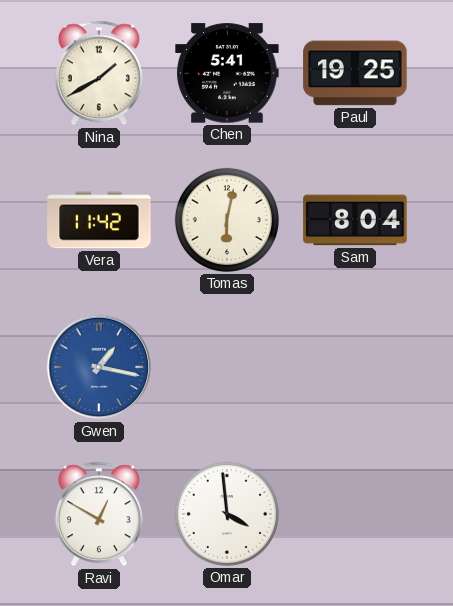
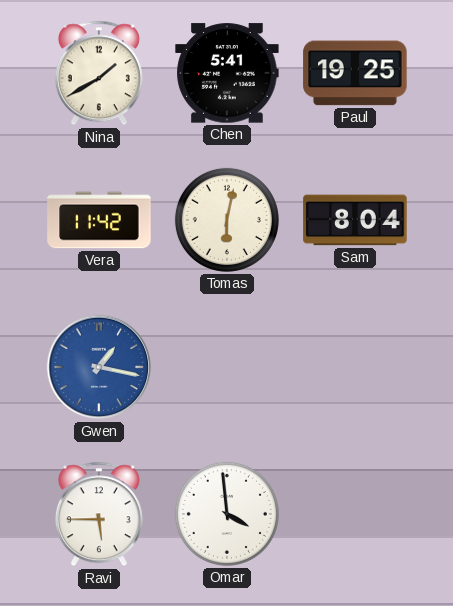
Ravi: 12:50 -> 5:45
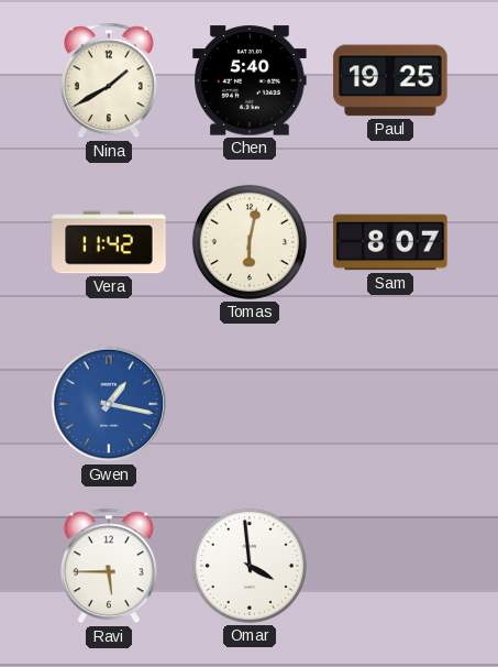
Chen: 5:41 -> 5:40
Sam: 8:04 -> 8:07
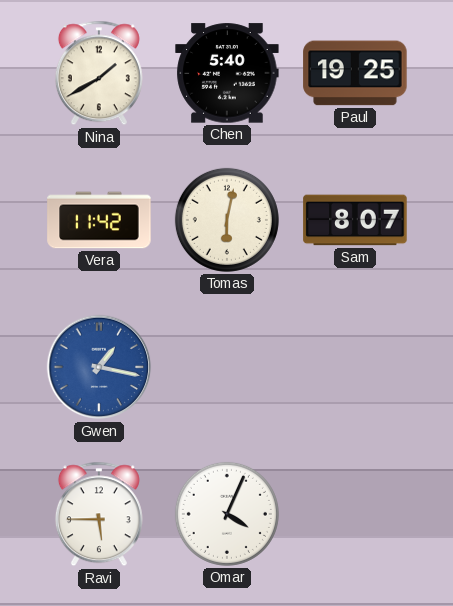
Omar: 3:59 -> 4:04
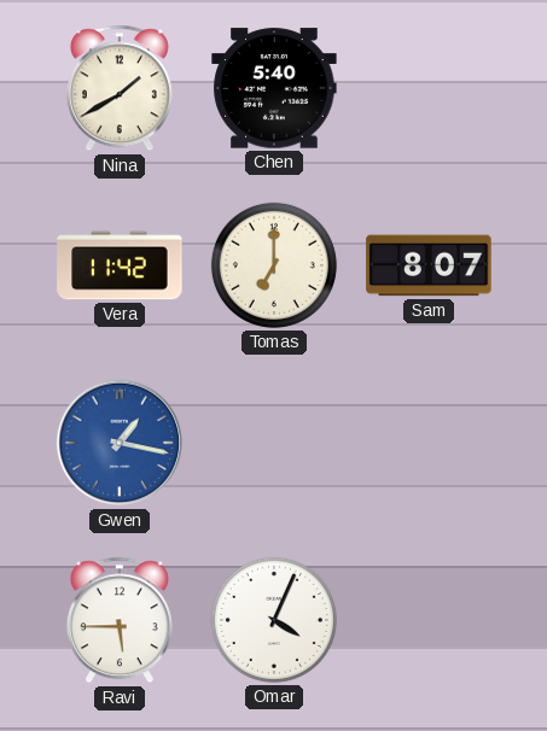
Paul: 19:25 -> none
Tomas: 6:02 -> 7:00
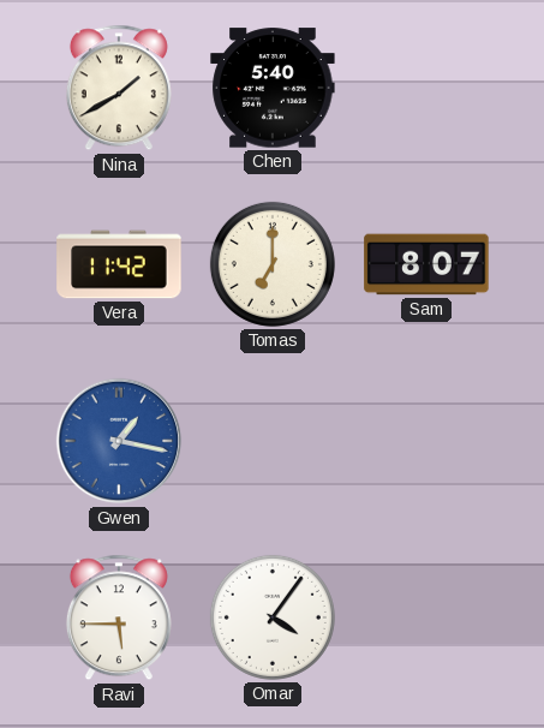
Omar: 4:04 -> 4:06
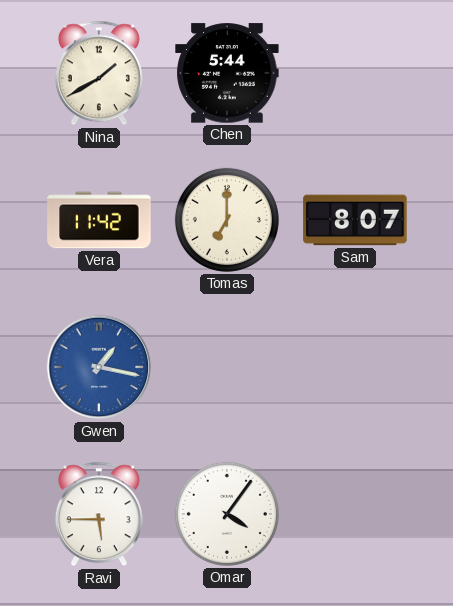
Chen: 5:40 -> 5:44
